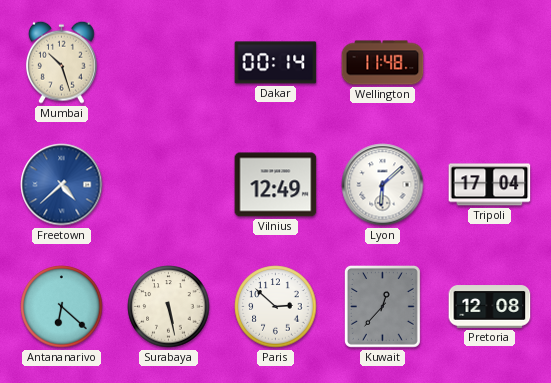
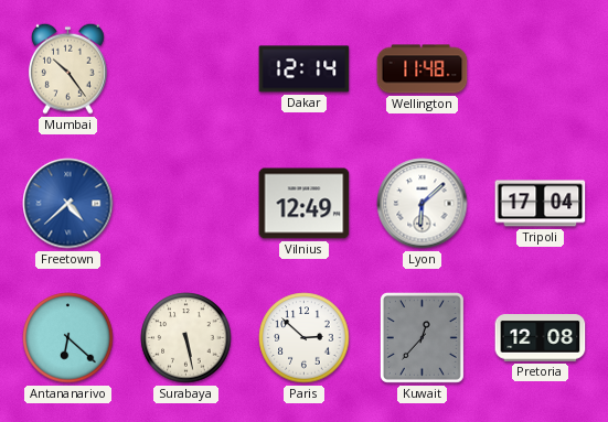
Mumbai: 10:27 -> 10:24
Dakar: 00:14 -> 12:14
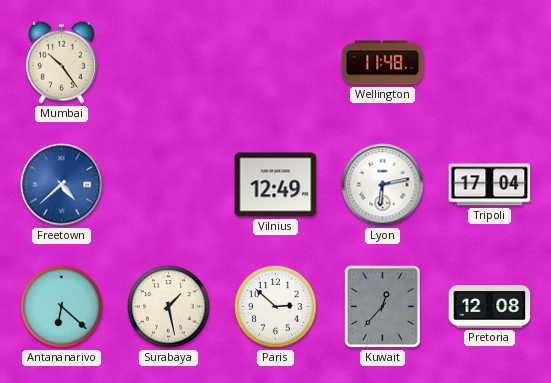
Dakar: 12:14 -> none
Lyon: 6:08 -> 6:13
Surabaya: 5:28 -> 1:28
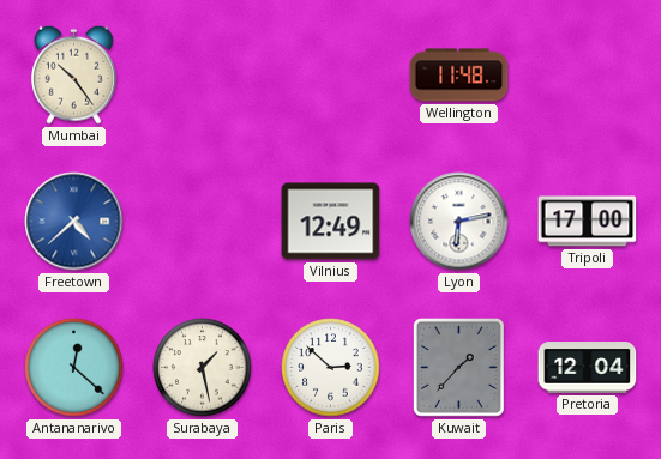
Tripoli: 17:04 -> 17:00
Antananarivo: 6:22 -> 12:22
Kuwait: 12:37 -> 1:37
Pretoria: 12:08 -> 12:04
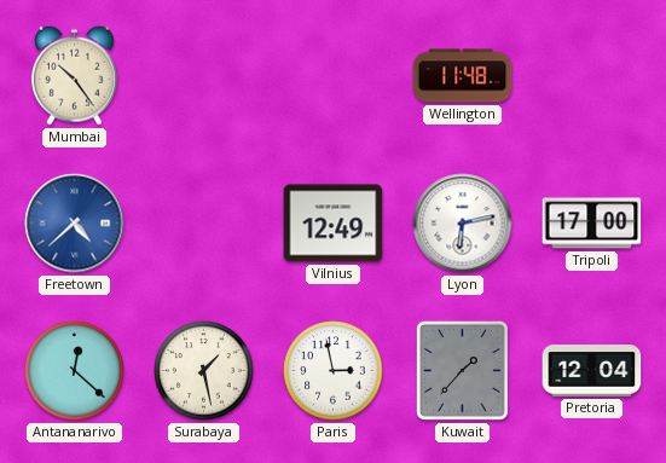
Paris: 2:52 -> 2:58
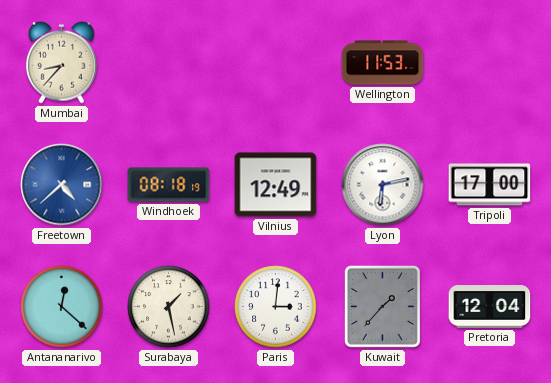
Mumbai: 10:24 -> 8:37
Wellington: 11:48 -> 11:53
Windhoek: none -> 08:18
Paris: 2:58 -> 3:01
